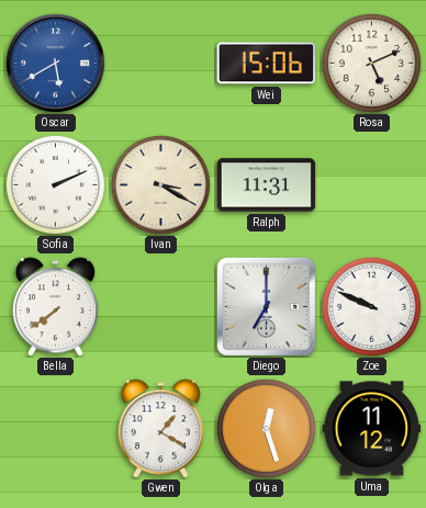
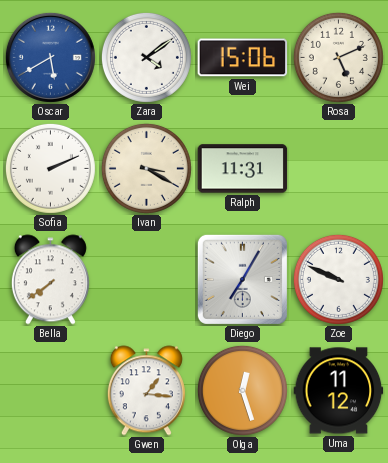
Zara: none -> 4:09
Diego: 7:00 -> 7:05
Gwen: 1:20 -> 1:16
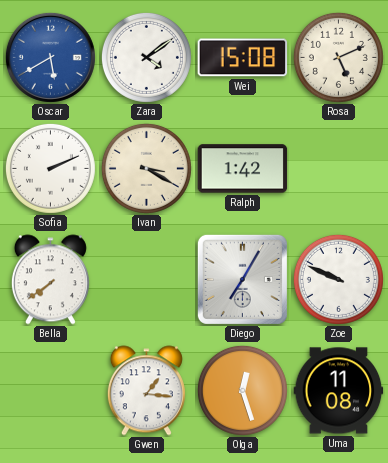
Wei: 15:06 -> 15:08
Ralph: 11:31 -> 1:42
Uma: 11:12 -> 11:08
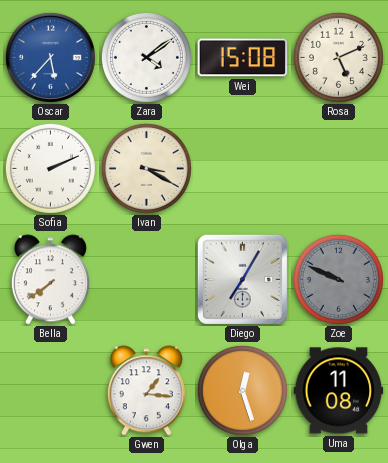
Oscar: 5:40 -> 5:37
Ralph: 1:42 -> none
Zoe dial: white -> grey
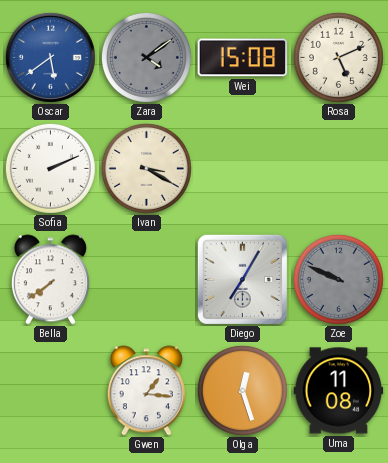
Oscar: 5:37 -> 5:39
Zara dial: white -> grey
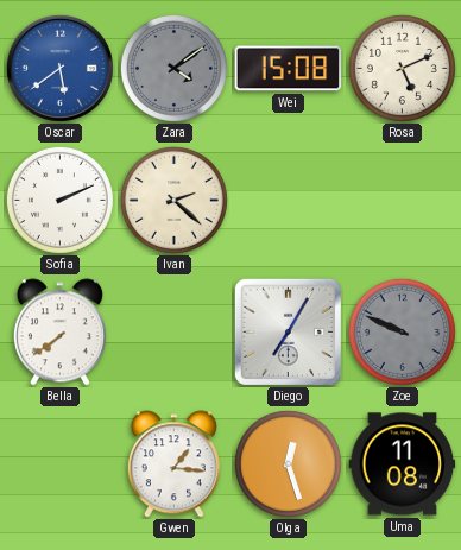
Ivan: 3:20 -> 2:22
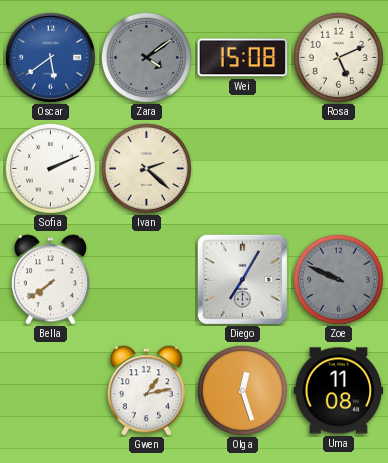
Gwen: 1:16 -> 1:13
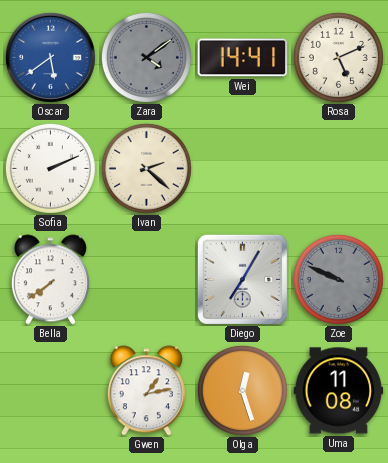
Wei: 15:08 -> 14:41
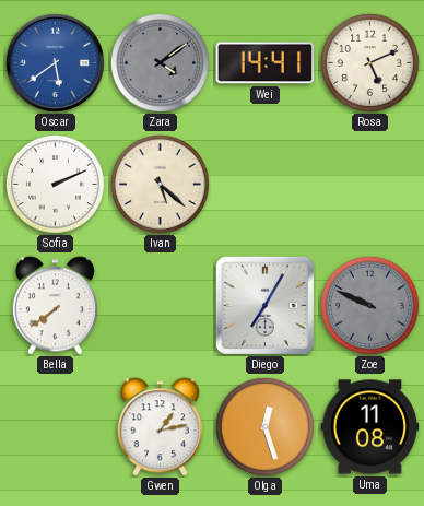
Ivan: 2:22 -> 5:22
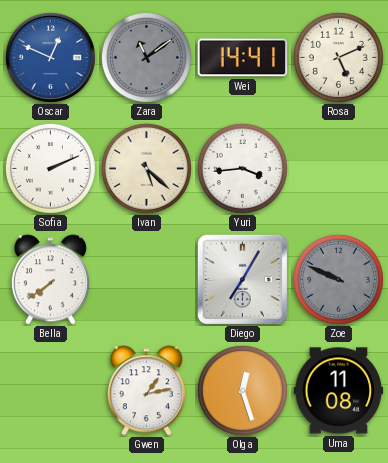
Oscar: 5:39 -> 12:49
Zara: 4:09 -> 11:09
Yuri: none -> 3:44
